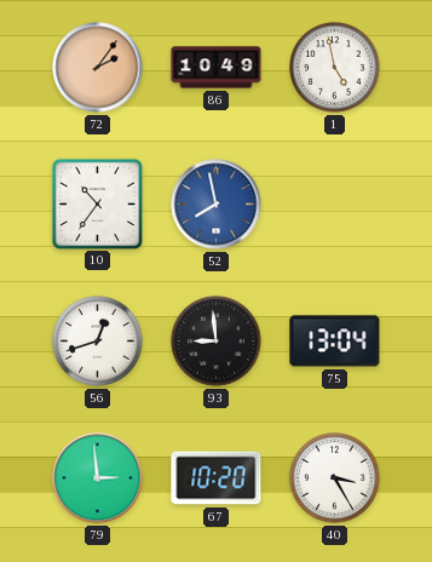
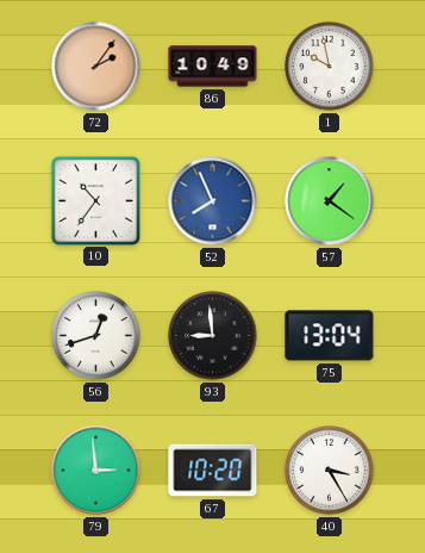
1: 4:58 -> 9:58
52: 7:58 -> 7:56
57: none -> 1:21
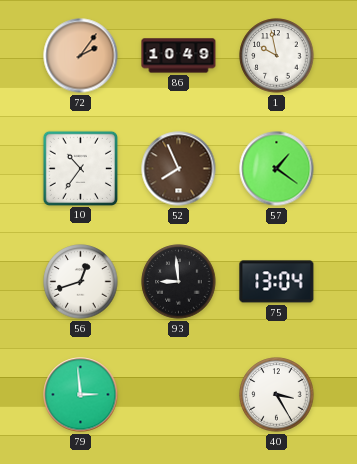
52 dial: blue -> brown
67: 10:20 -> none
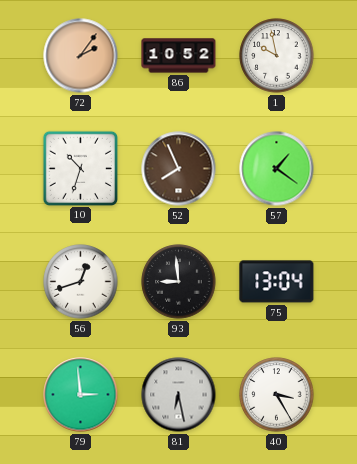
86: 10:49 -> 10:52
10: 10:36 -> 10:33
81: none -> 6:28
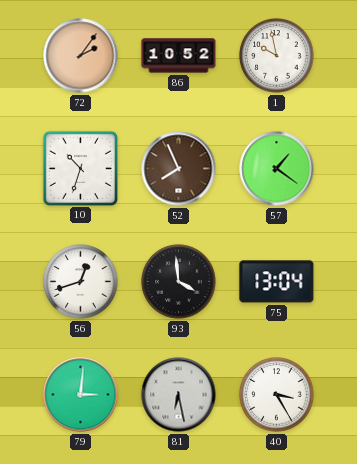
93: 8:59 -> 3:59
79: 2:59 -> 3:01
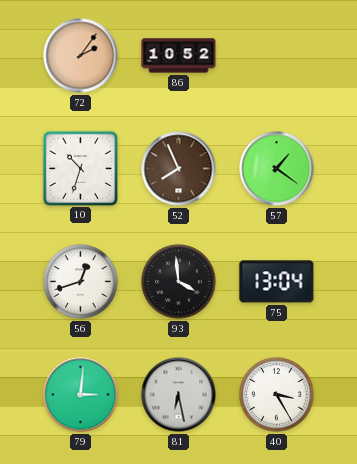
1: 9:58 -> none
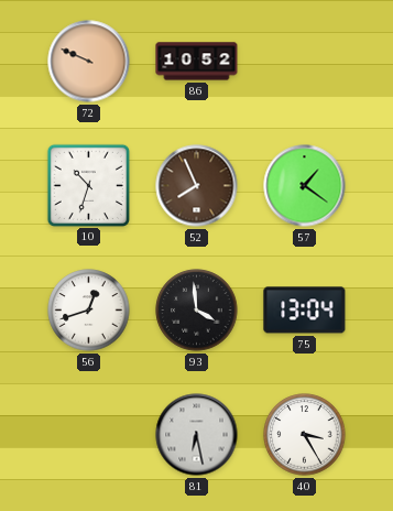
72: 2:06 -> 9:49
79: 3:01 -> none
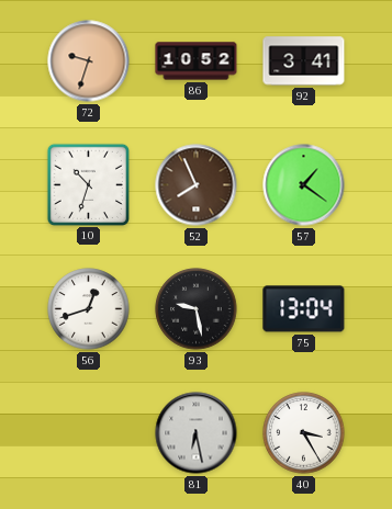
72: 9:49 -> 9:33
92: none -> 3:41
93: 3:59 -> 9:28
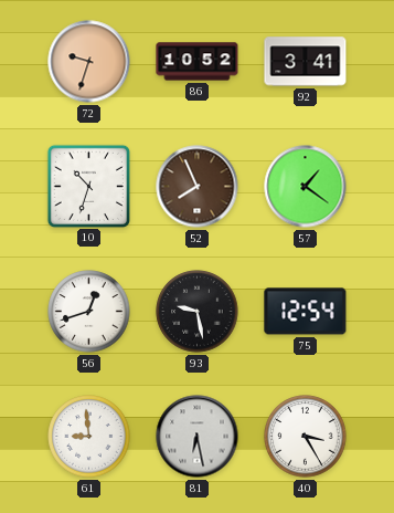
75: 13:04 -> 12:54
61: none -> 8:59
